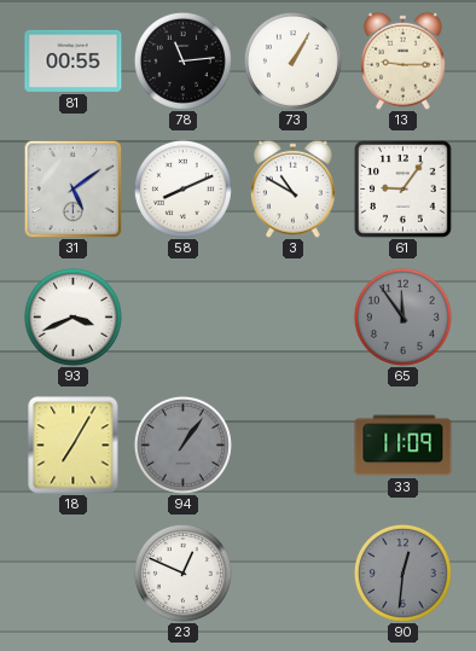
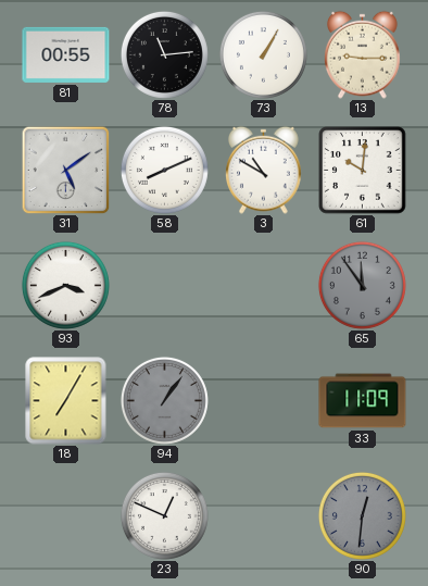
61: 9:06 -> 10:01
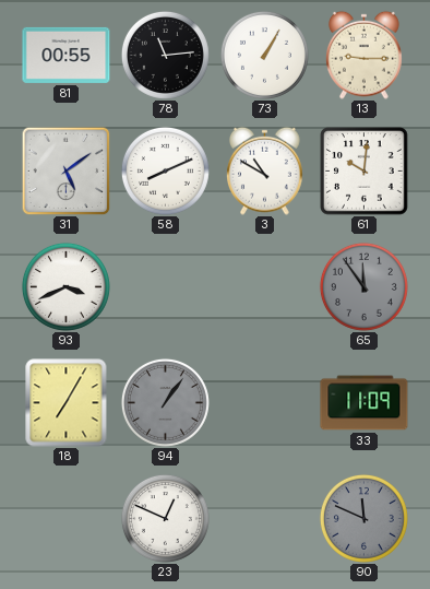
90: 12:31 -> 11:49
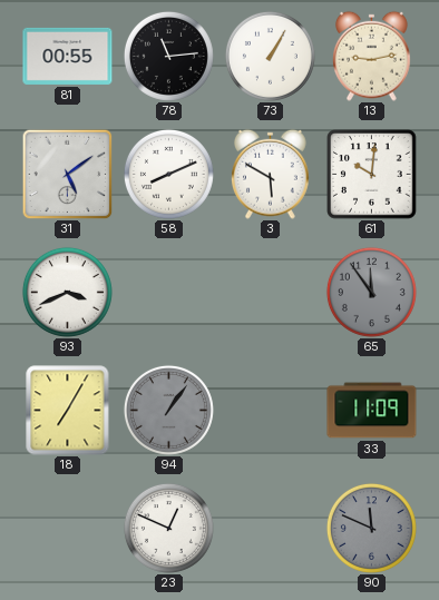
13: 9:15 -> 9:13
3: 10:50 -> 5:50
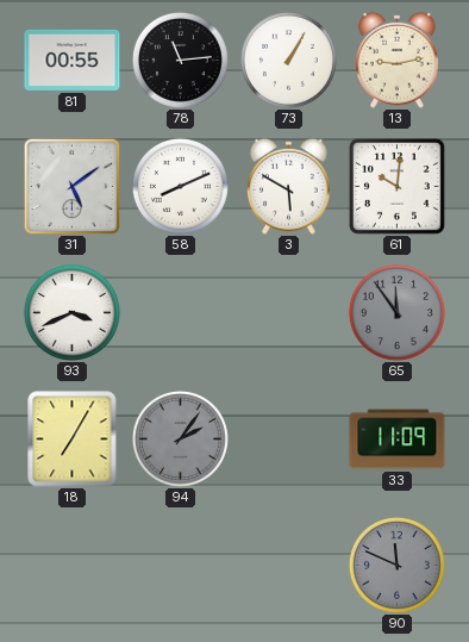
94: 1:06 -> 2:06
23: 12:49 -> none
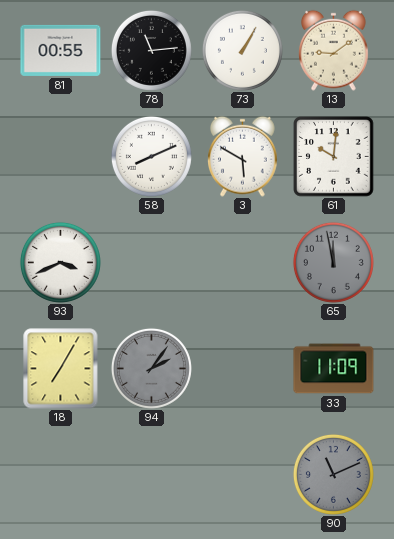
13: 9:13 -> 9:09
31: 5:09 -> none
65: 11:54 -> 11:58
90: 11:49 -> 11:11
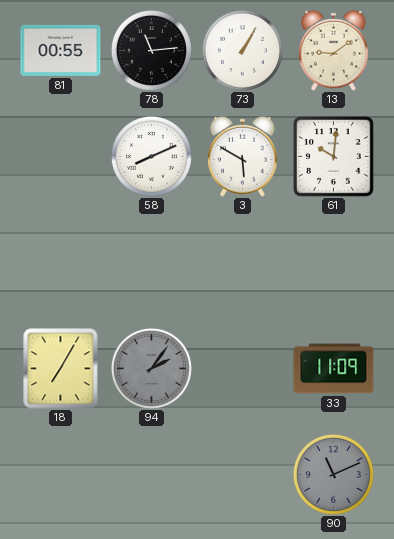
93: 3:41 -> none
65: 11:58 -> none
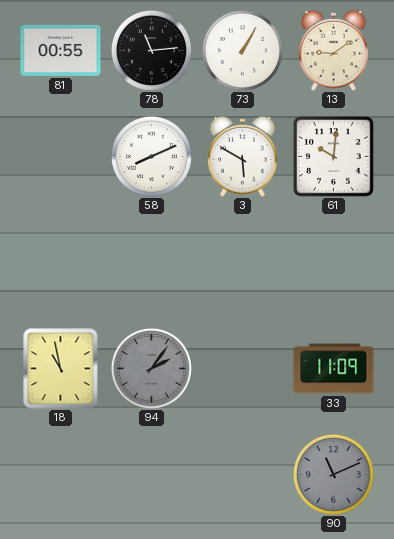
18: 7:05 -> 10:58
